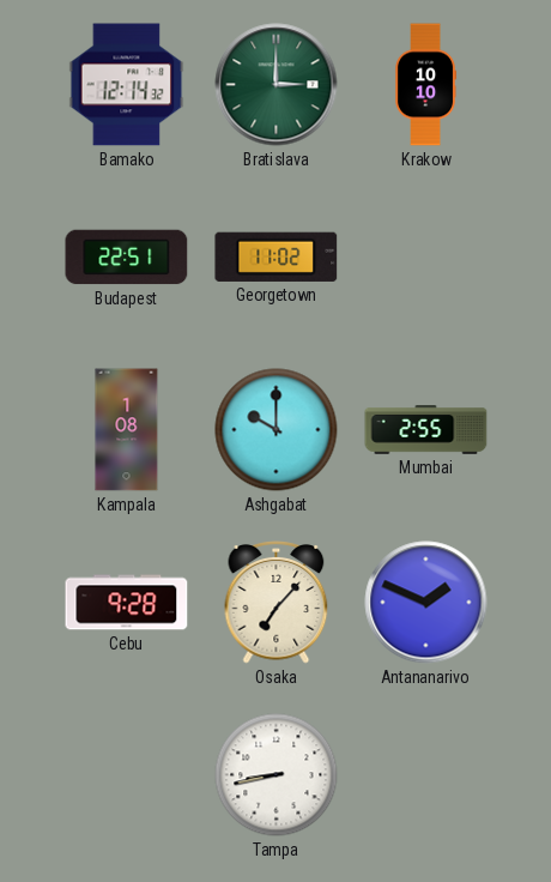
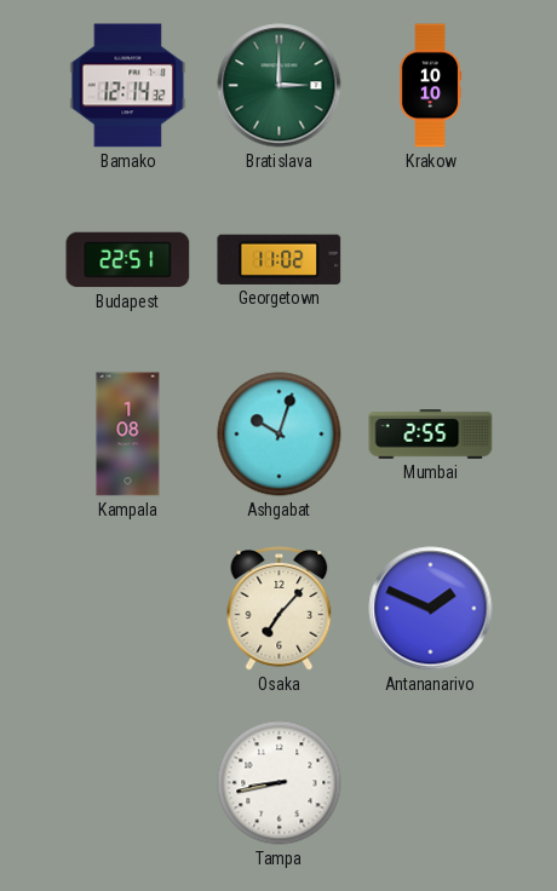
Ashgabat: 10:00 -> 10:03
Cebu: 9:28 -> none
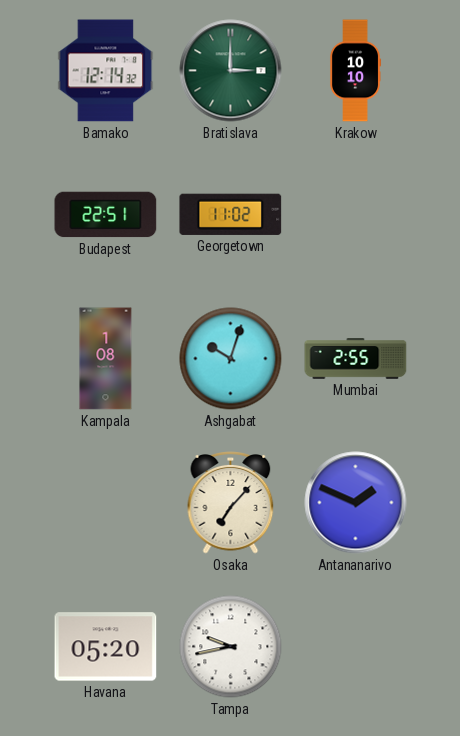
Havana: none -> 05:20
Tampa: 8:43 -> 9:43
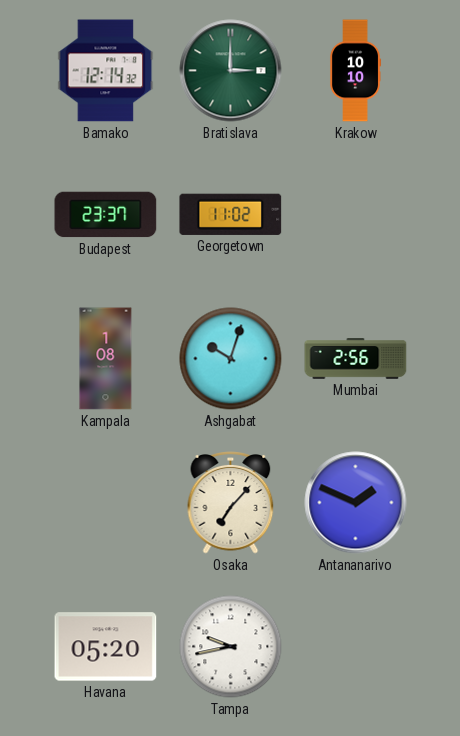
Budapest: 22:51 -> 23:37
Mumbai: 2:55 -> 2:56
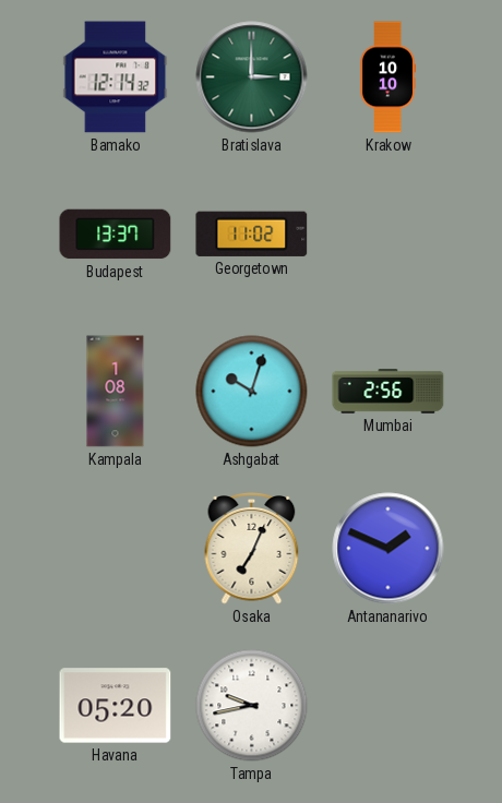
Budapest: 23:37 -> 13:37
Osaka: 7:07 -> 7:04
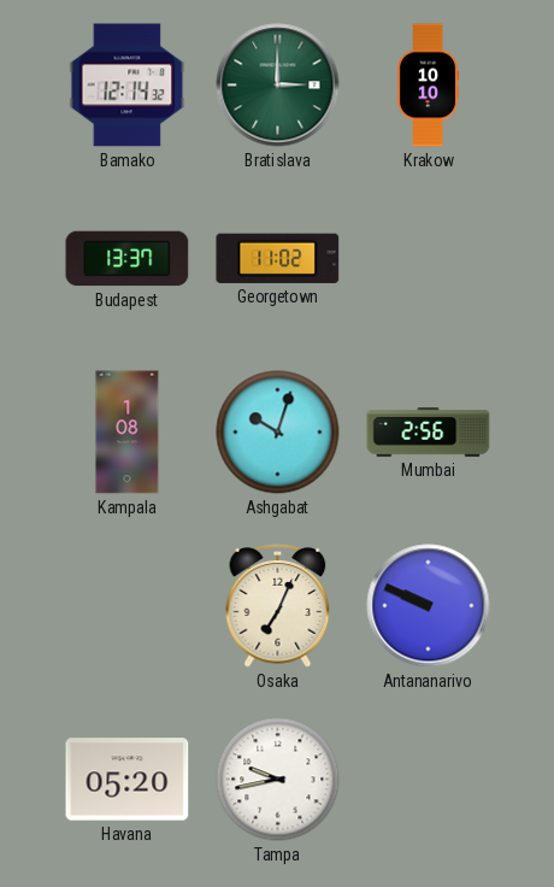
Antananarivo: 1:49 -> 9:49
